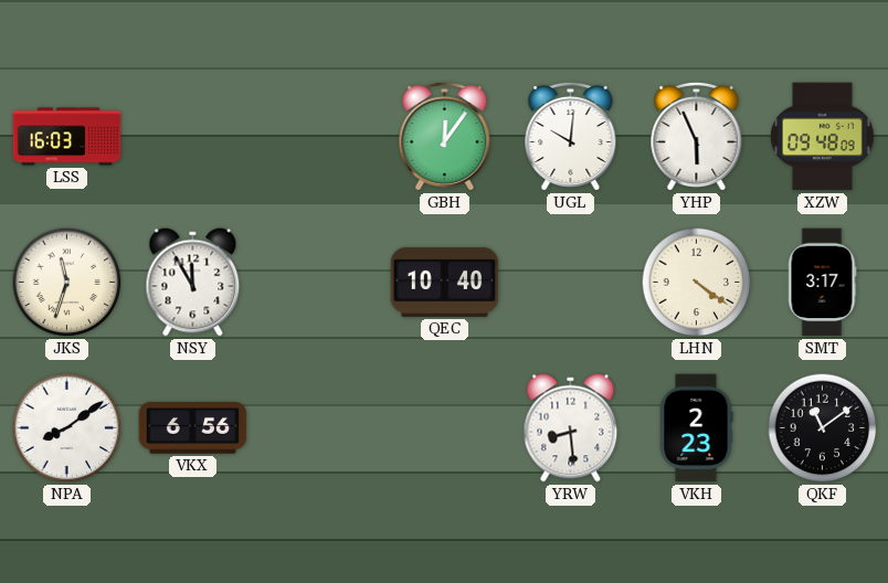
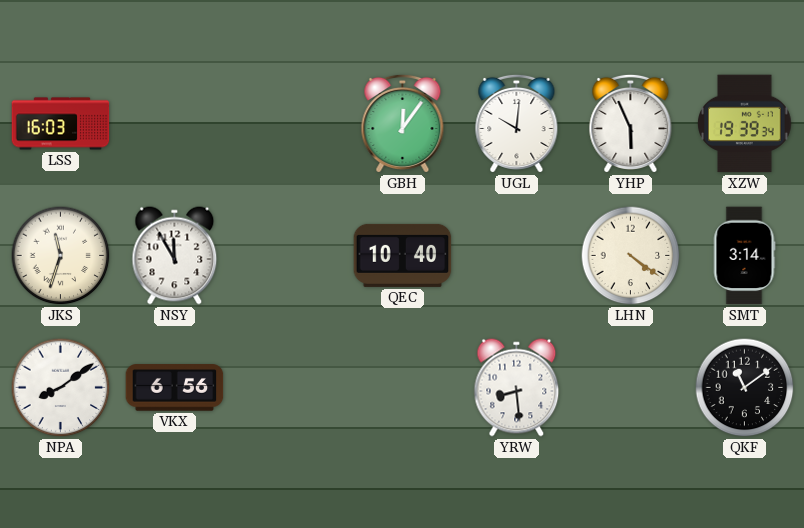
XZW: 09:48 -> 19:39
SMT: 3:17 -> 3:14
VKH: 2:23 -> none
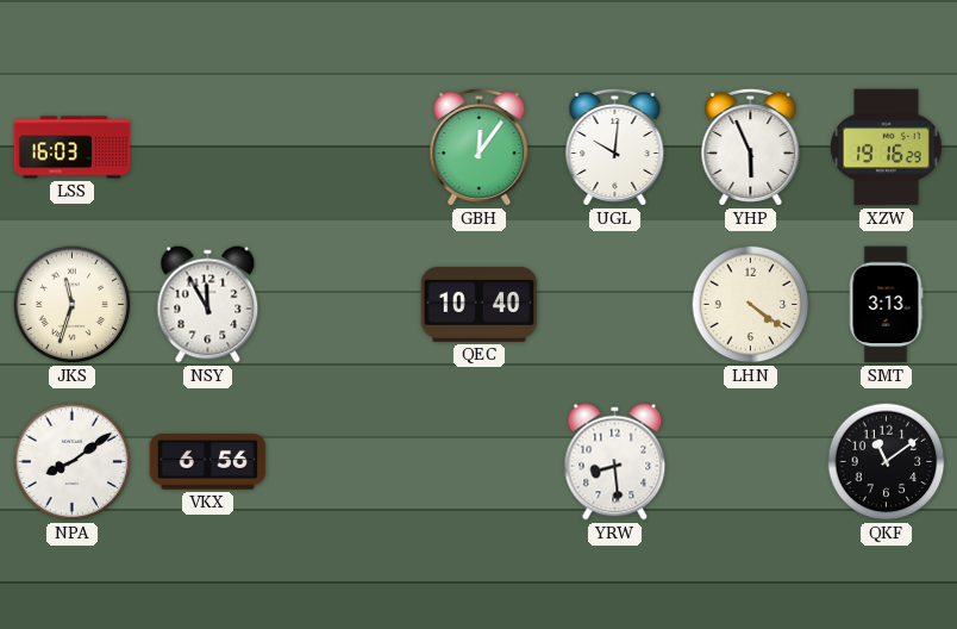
XZW: 19:39 -> 19:16
SMT: 3:14 -> 3:13
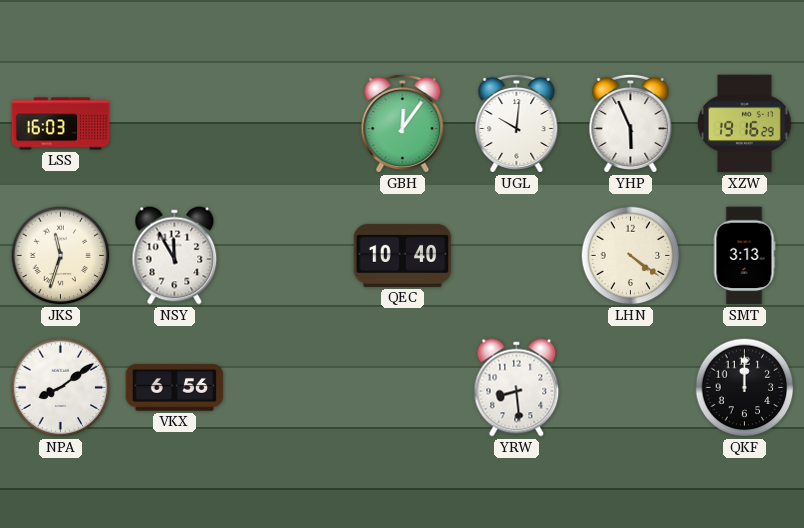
QKF: 11:09 -> 12:00
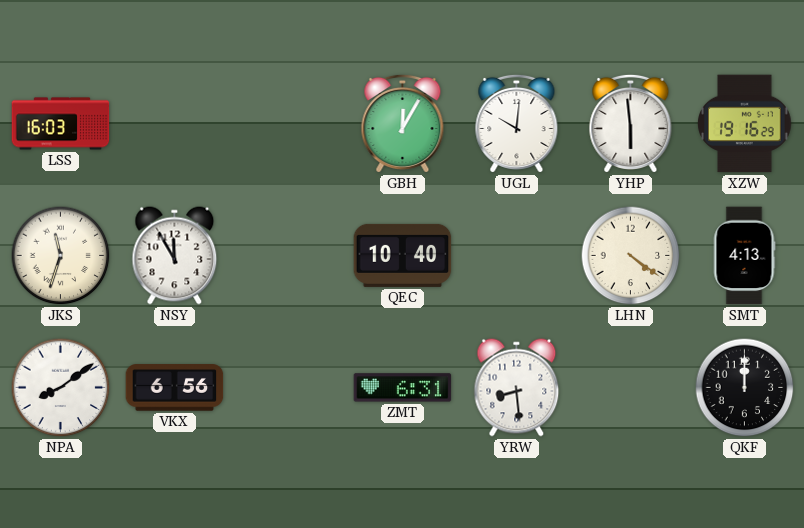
GBH: 12:06 -> 12:05
YHP: 5:56 -> 5:59
SMT: 3:13 -> 4:13
ZMT: none -> 6:31
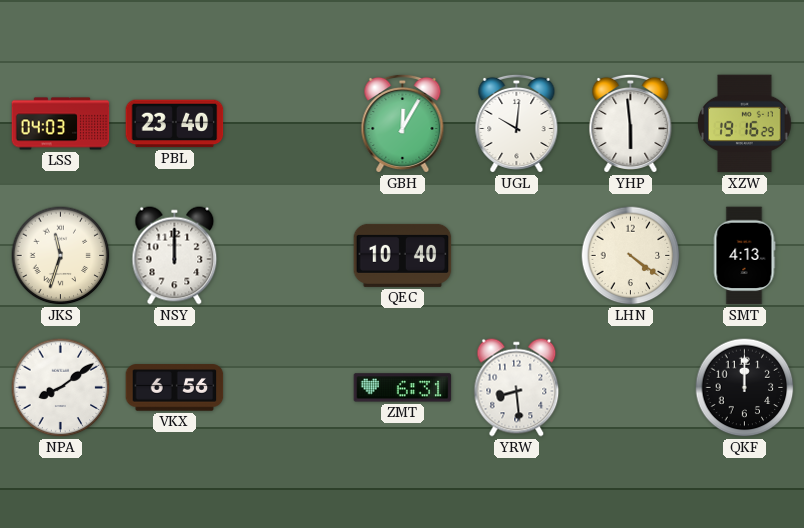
LSS: 16:03 -> 04:03
PBL: none -> 23:40
NSY: 11:55 -> 12:00
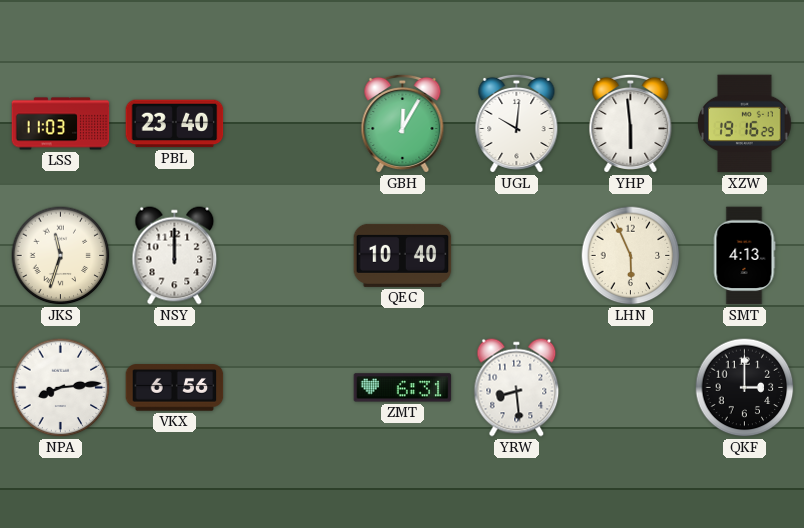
LSS: 04:03 -> 11:03
LHN: 4:21 -> 5:56
NPA: 8:09 -> 8:14
QKF: 12:00 -> 3:00
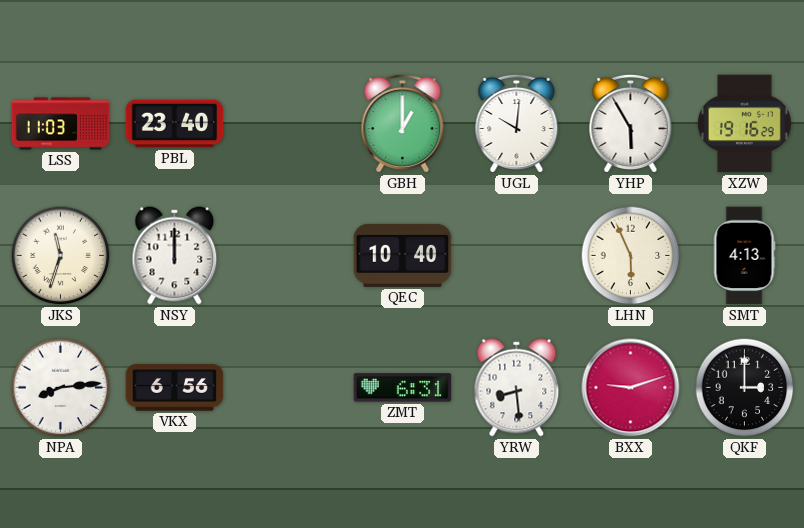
GBH: 12:05 -> 1:00
YHP: 5:59 -> 5:55
BXX: none -> 9:12
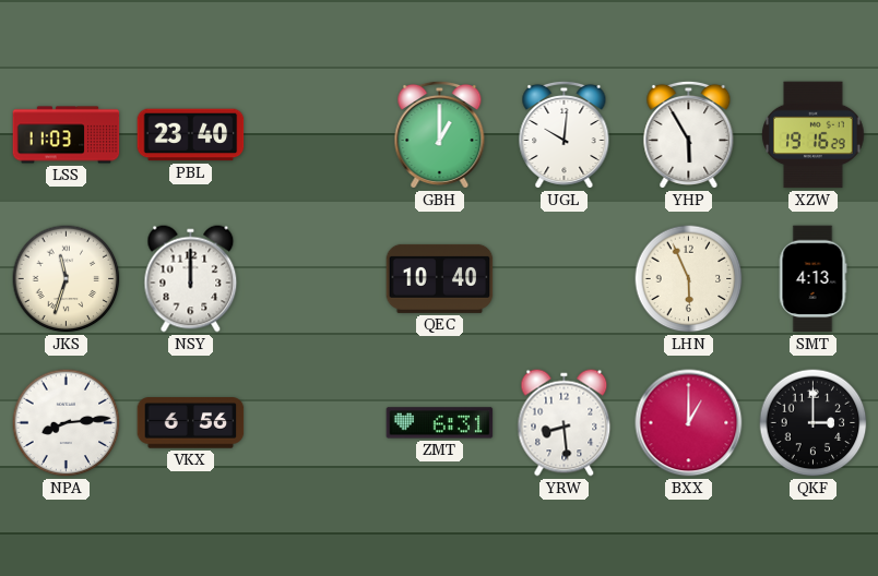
BXX: 9:12 -> 1:00
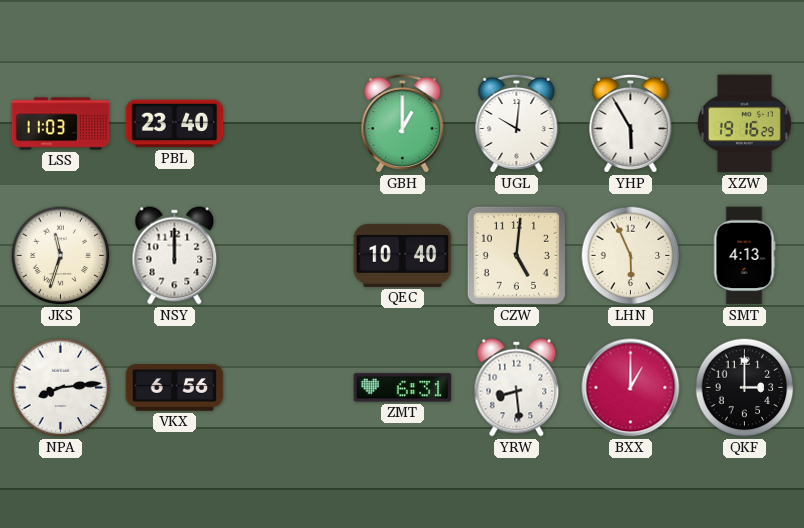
CZW: none -> 5:01
